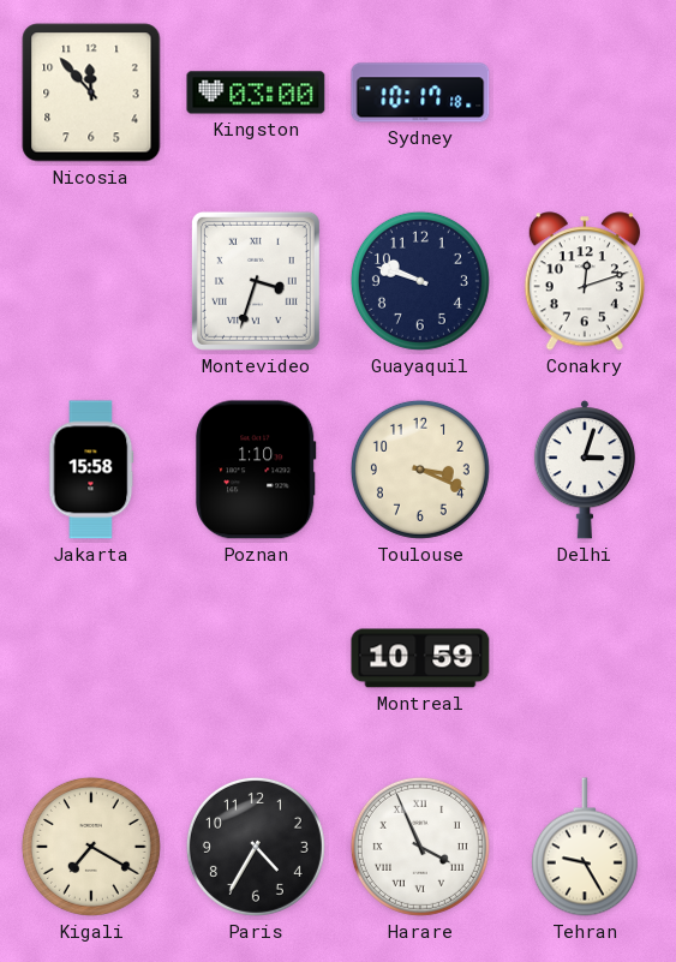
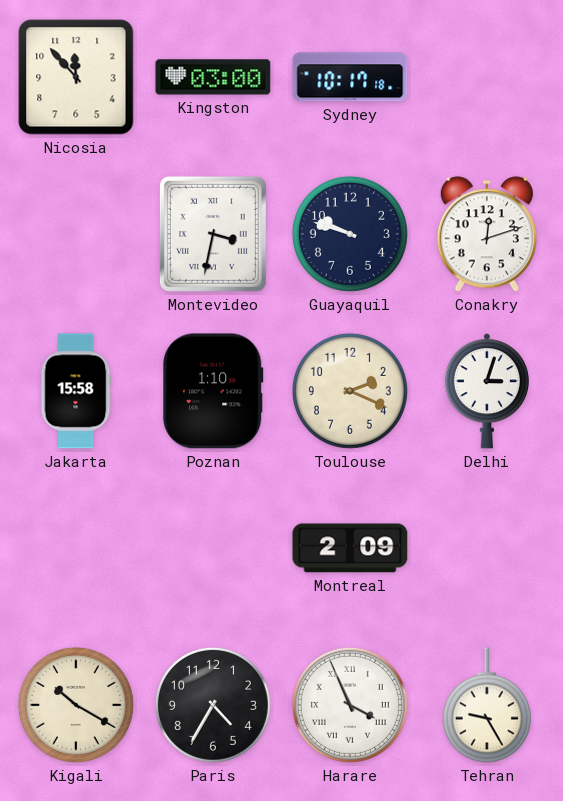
Montevideo: 3:33 -> 3:32
Toulouse: 3:19 -> 2:19
Montreal: 10:59 -> 2:09
Kigali: 7:20 -> 10:20
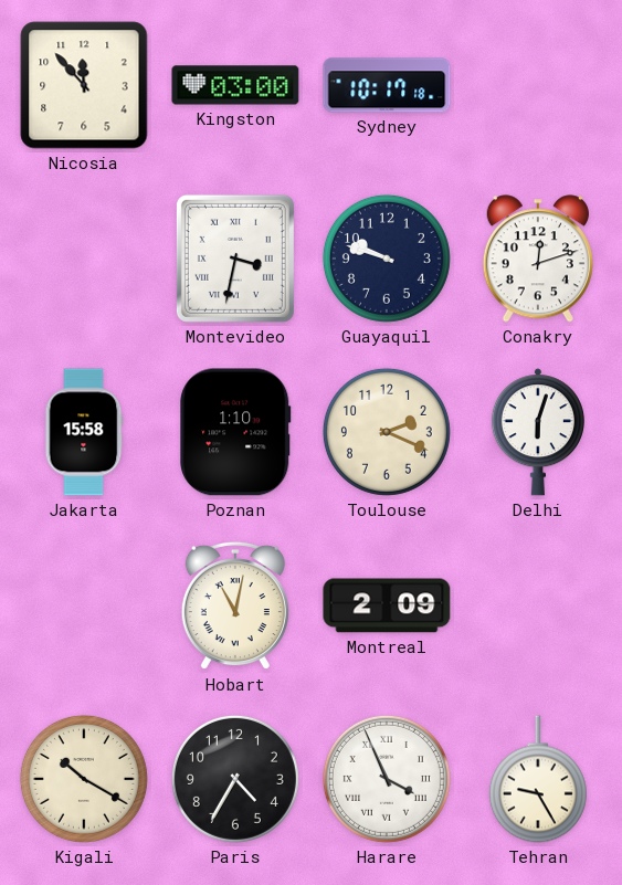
Delhi: 3:03 -> 6:03
Hobart: none -> 11:02
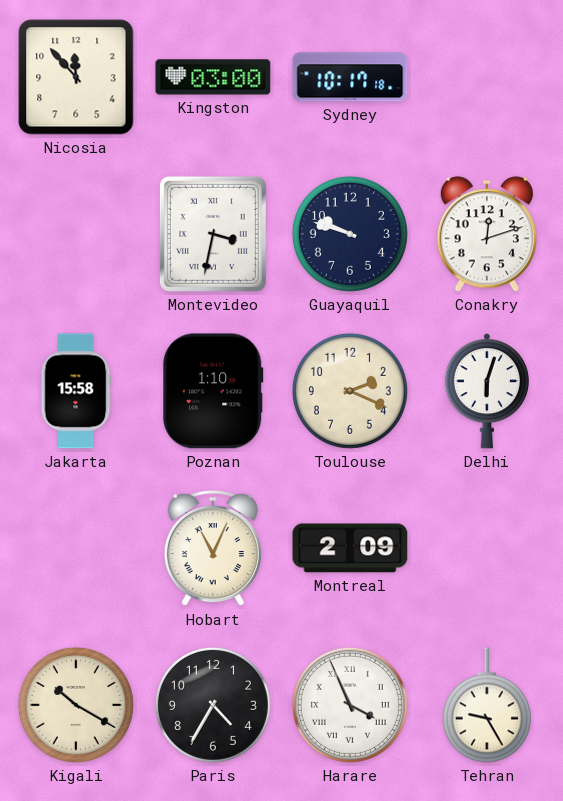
Hobart: 11:02 -> 11:04
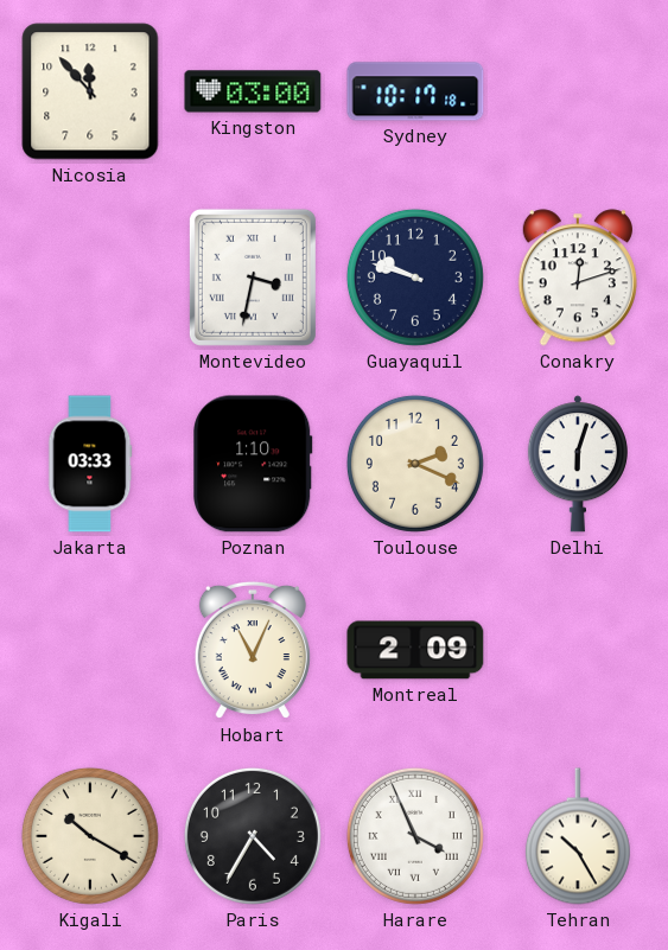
Jakarta: 15:58 -> 03:33
Tehran: 9:25 -> 10:25
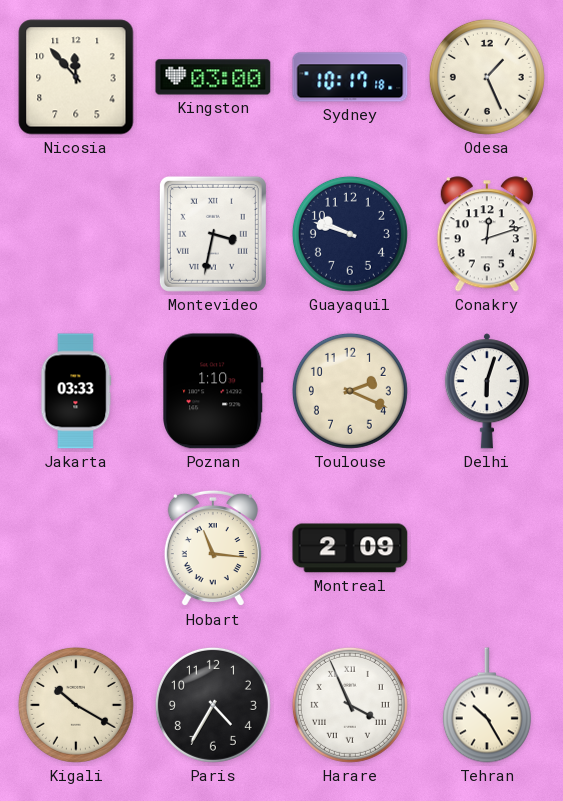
Odesa: none -> 1:26
Hobart: 11:04 -> 11:16
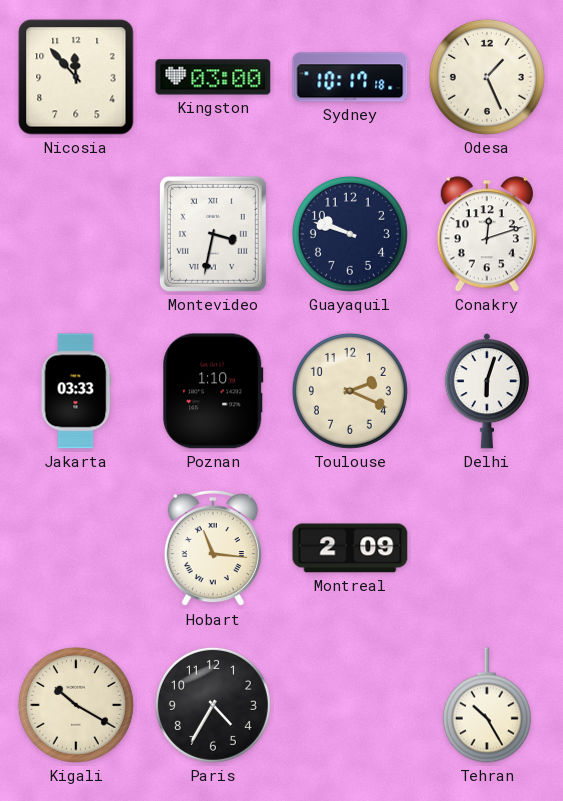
Harare: 3:56 -> none
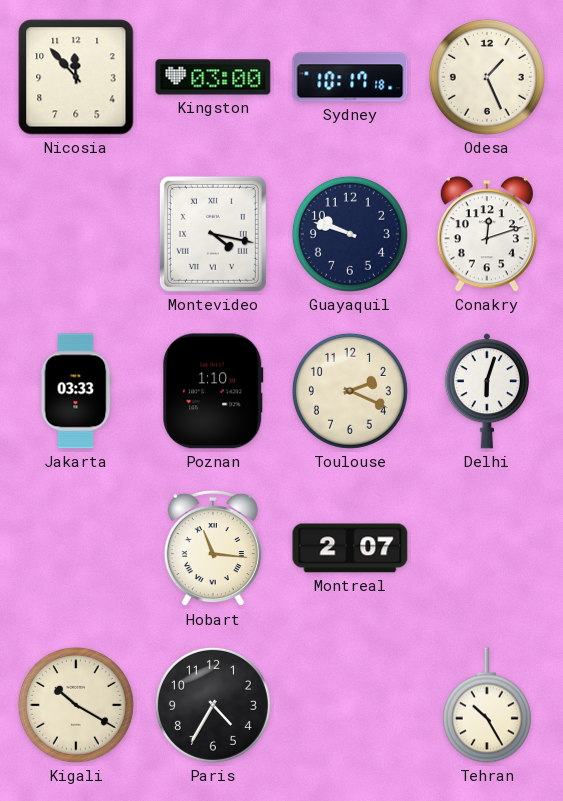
Montevideo: 3:32 -> 4:17
Montreal: 2:09 -> 2:07
